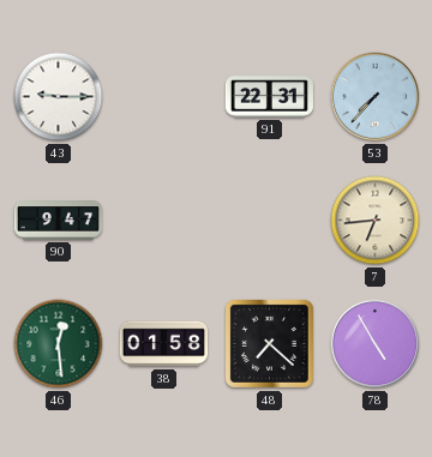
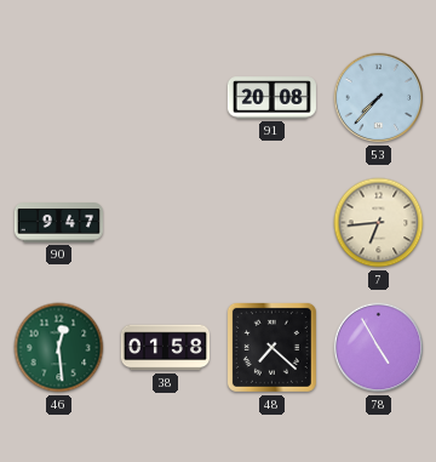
43: 9:15 -> none
91: 22:31 -> 20:08
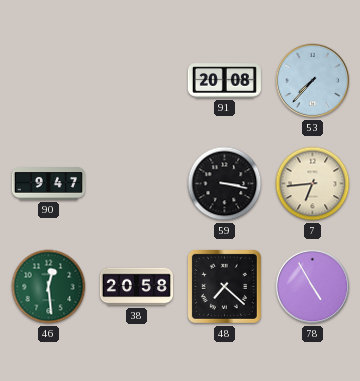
59: none -> 3:17
38: 01:58 -> 20:58
